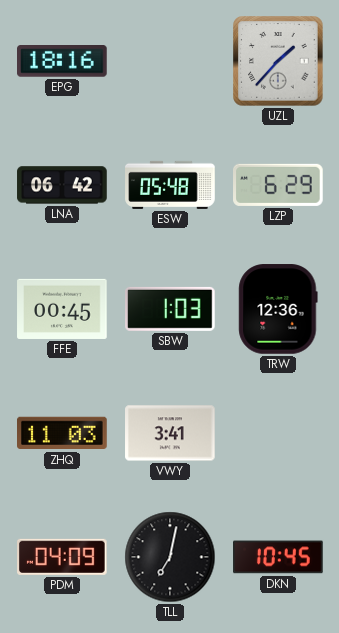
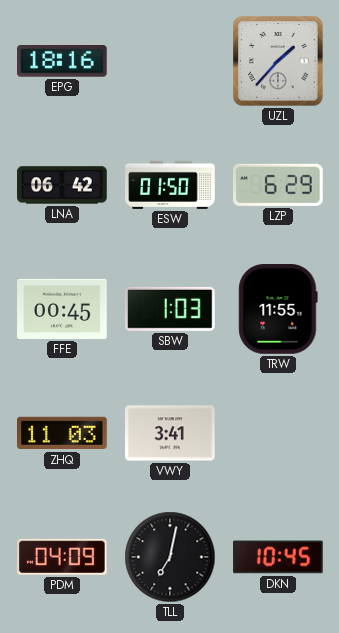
ESW: 05:48 -> 01:50
TRW: 12:36 -> 11:55
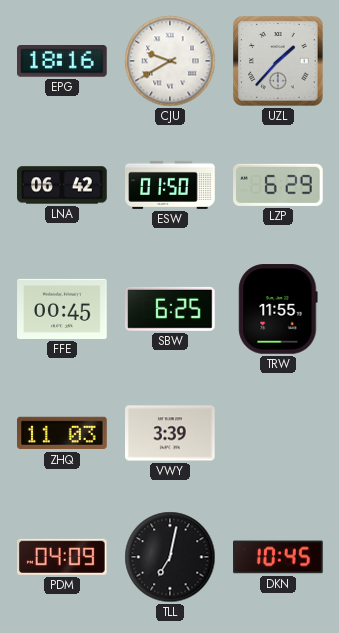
CJU: none -> 9:40
SBW: 1:03 -> 6:25
VWY: 3:41 -> 3:39
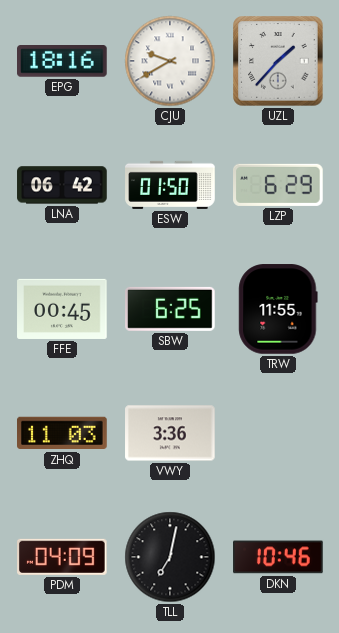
VWY: 3:39 -> 3:36
DKN: 10:45 -> 10:46
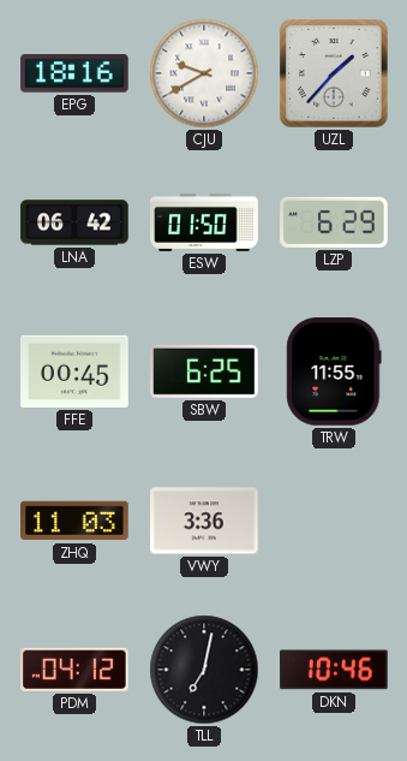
PDM: 04:09 -> 04:12
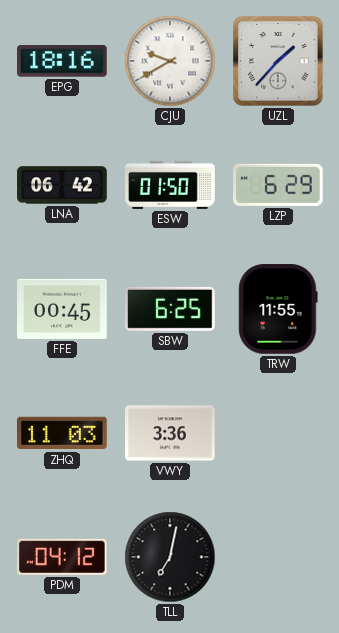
DKN: 10:46 -> none
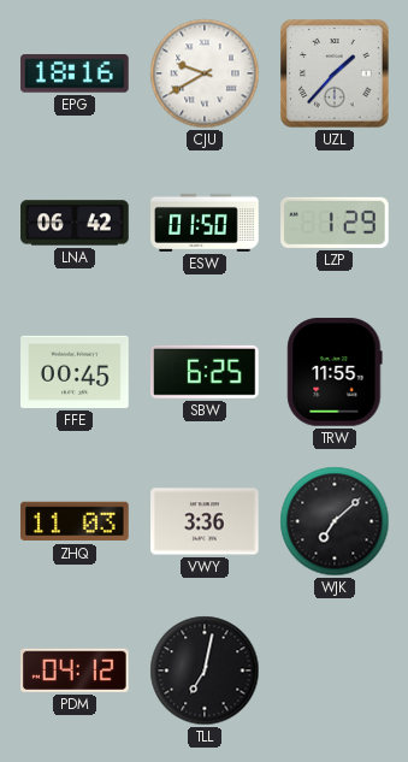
LZP: 6:29 -> 1:29
WJK: none -> 7:08
